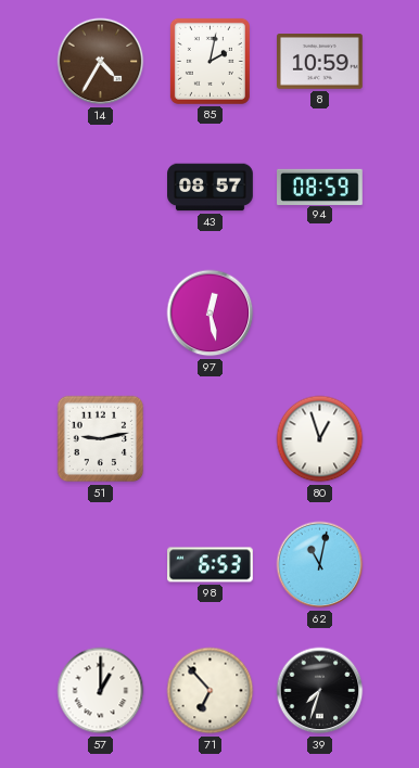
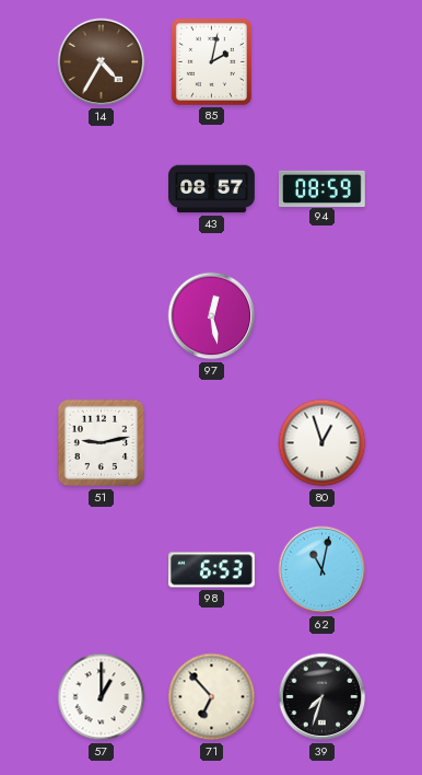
8: 10:59 -> none
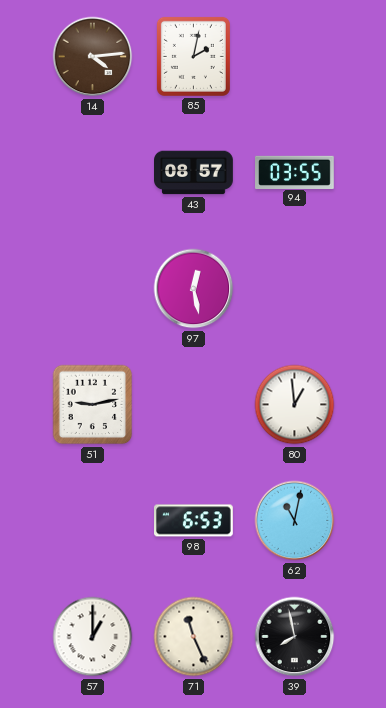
14: 4:35 -> 4:14
94: 08:59 -> 03:55
80: 12:57 -> 12:59
71: 6:53 -> 11:26
39: 7:33 -> 7:58
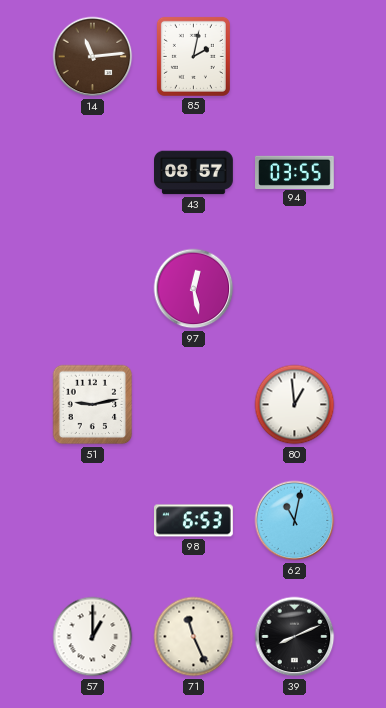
14: 4:14 -> 11:14
39: 7:58 -> 8:11
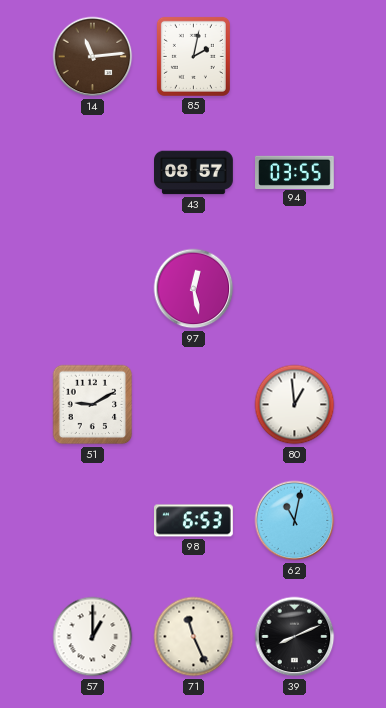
51: 9:13 -> 9:10
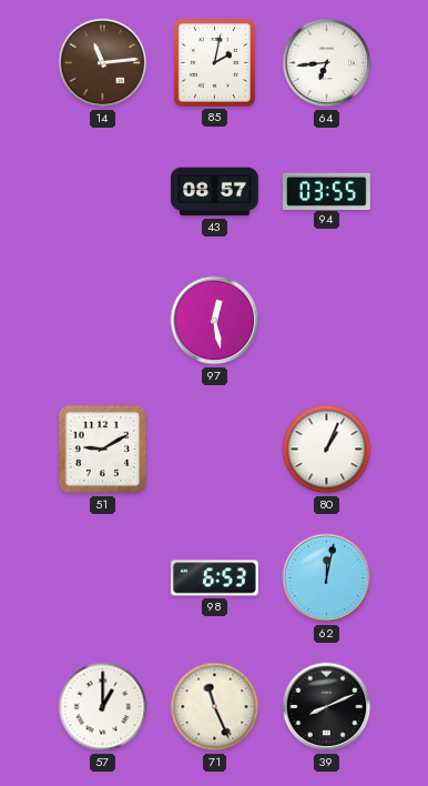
64: none -> 6:44
80: 12:59 -> 1:04
62: 11:02 -> 12:02
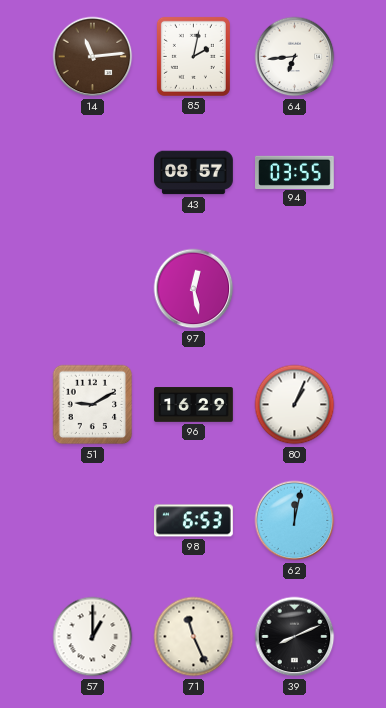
96: none -> 16:29
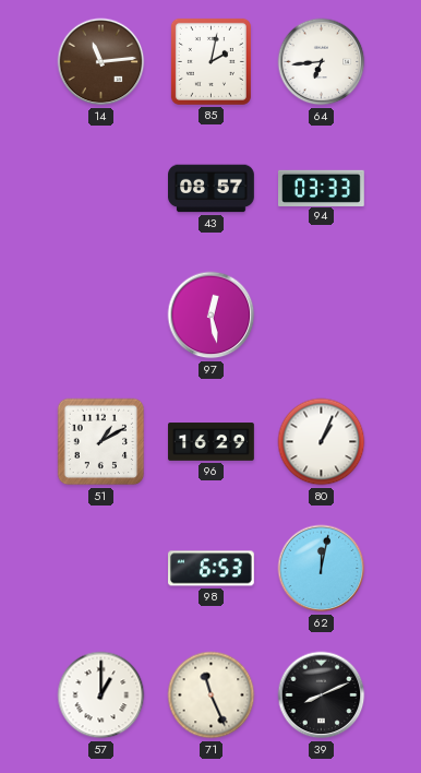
94: 03:55 -> 03:33
51: 9:10 -> 1:10
